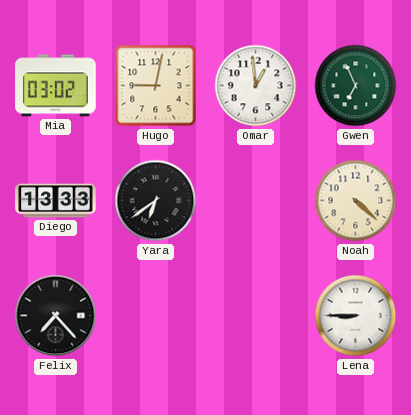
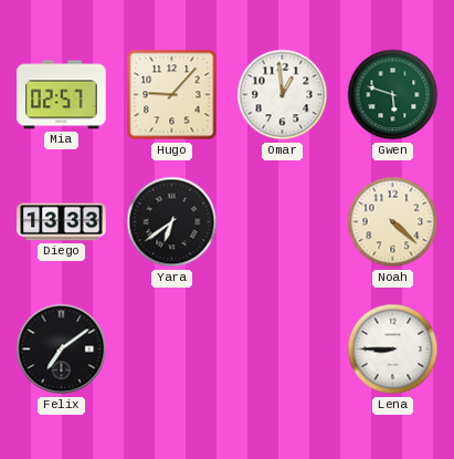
Mia: 03:02 -> 02:57
Hugo: 9:02 -> 9:07
Gwen: 6:56 -> 5:48
Felix: 7:23 -> 7:09
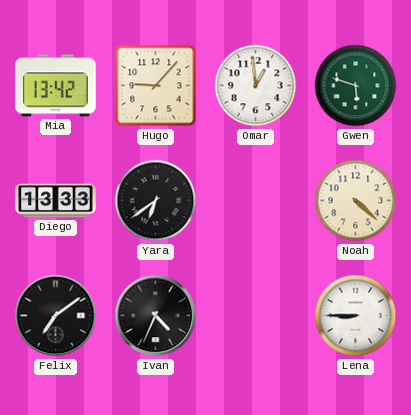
Mia: 02:57 -> 13:42
Ivan: none -> 4:34
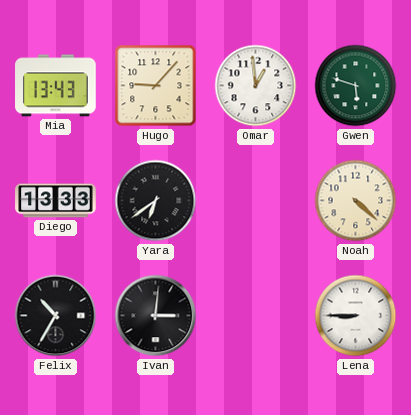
Mia: 13:42 -> 13:43
Felix: 7:09 -> 10:35
Ivan: 4:34 -> 3:01
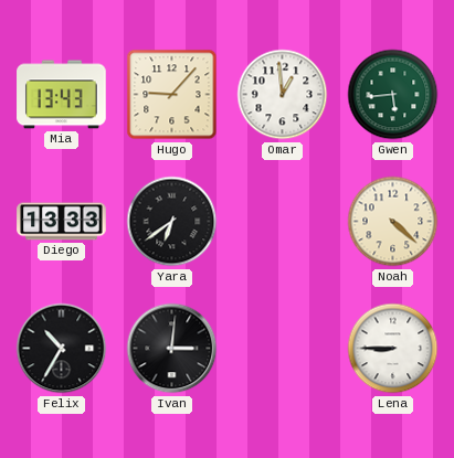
Gwen: 5:48 -> 5:44
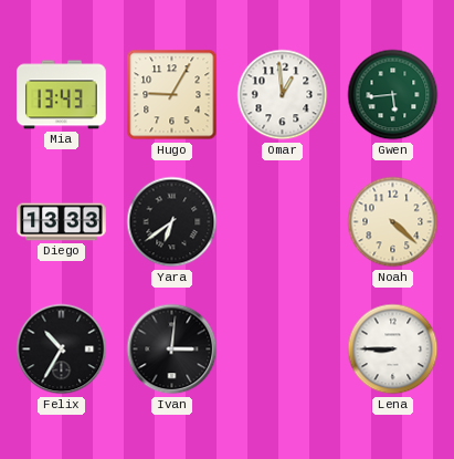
Hugo: 9:07 -> 9:05
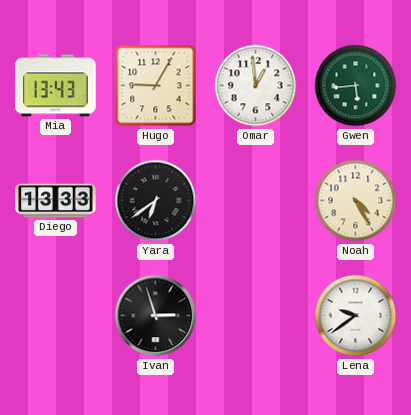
Noah: 4:22 -> 4:25
Felix: 10:35 -> none
Ivan: 3:01 -> 2:57
Lena: 8:45 -> 9:39
